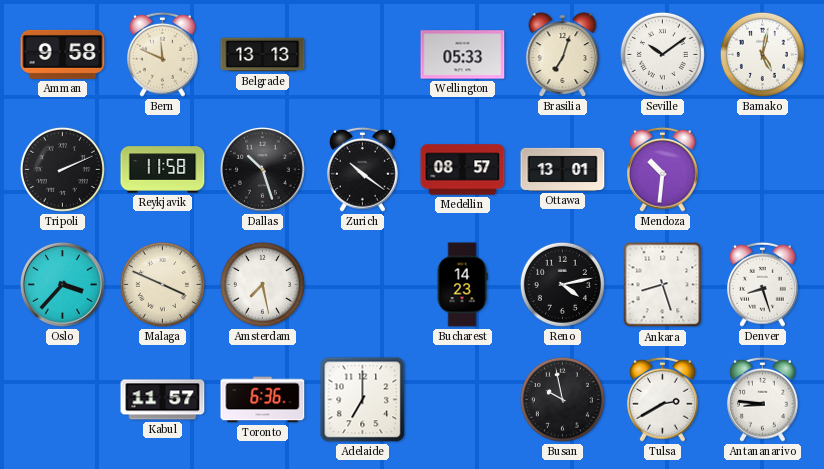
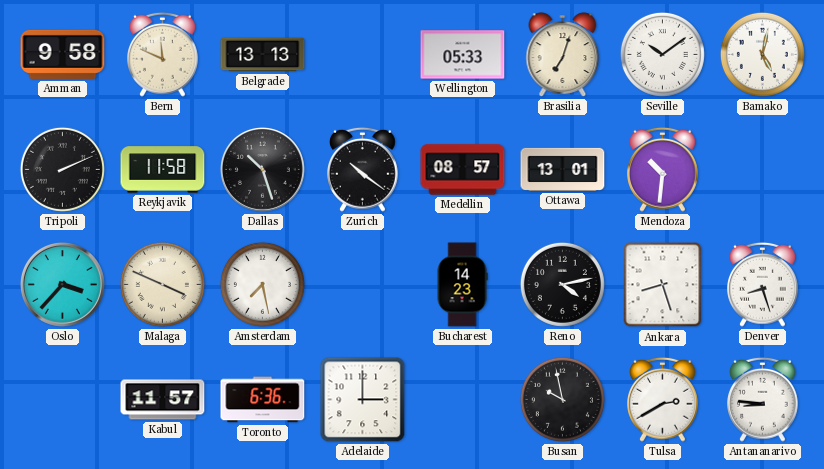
Adelaide: 7:00 -> 3:00
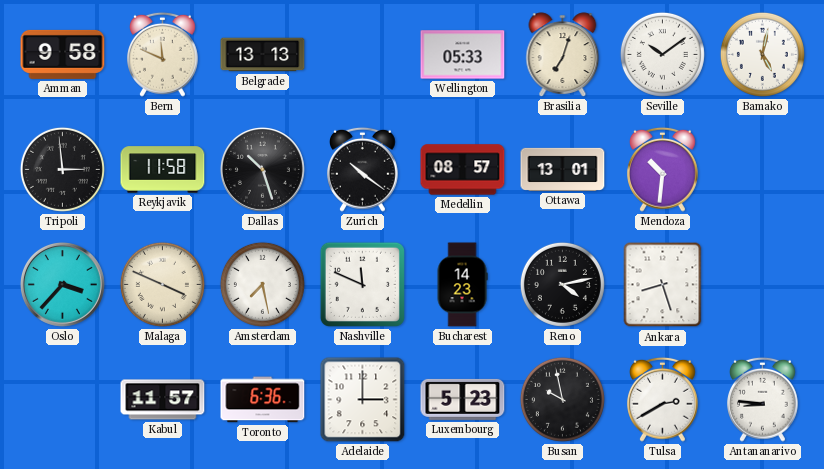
Tripoli: 2:11 -> 2:59
Nashville: none -> 11:49
Denver: 8:27 -> none
Luxembourg: none -> 5:23
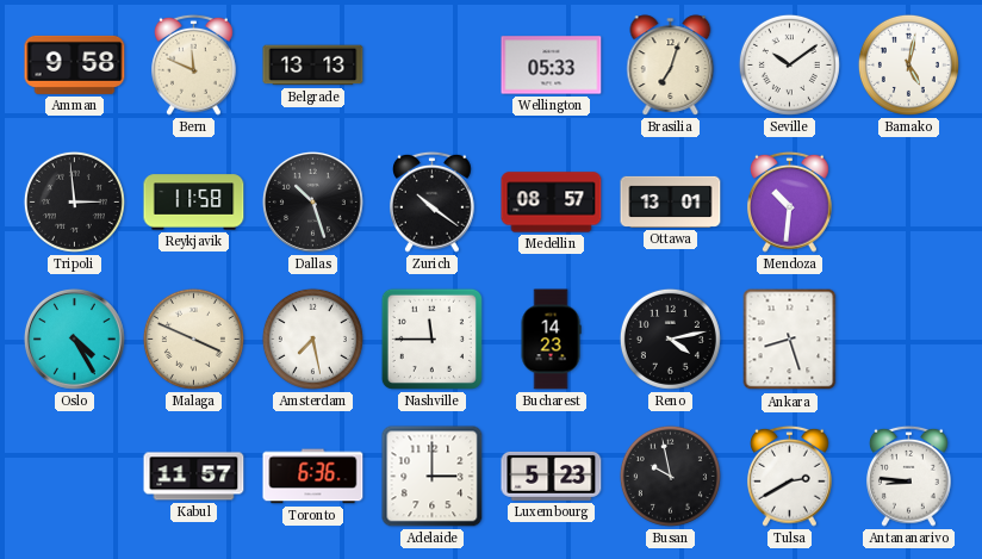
Oslo: 3:37 -> 4:25
Nashville: 11:49 -> 11:45
